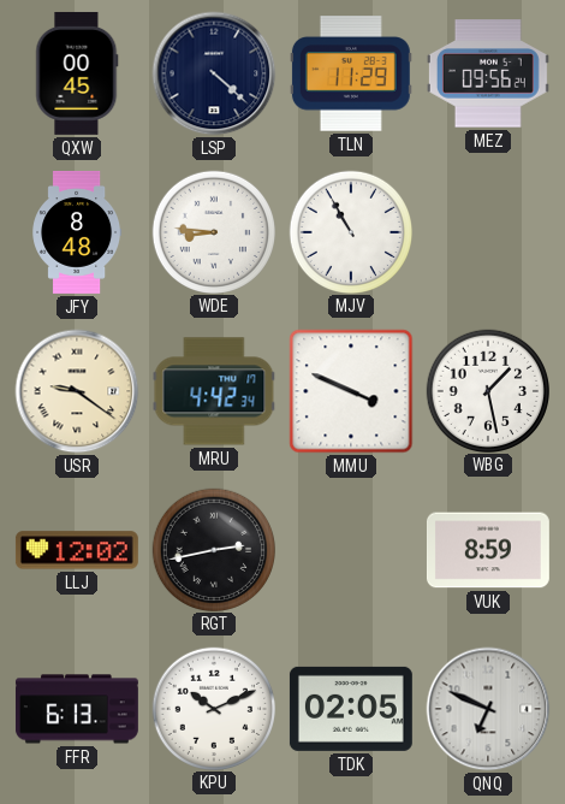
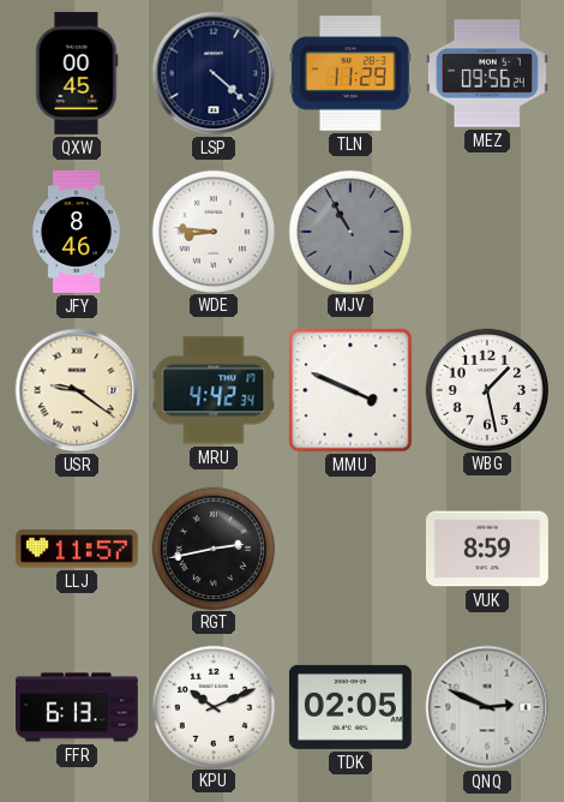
JFY: 8:48 -> 8:46
MJV dial: white -> grey
LLJ: 12:02 -> 11:57
QNQ: 6:49 -> 2:49
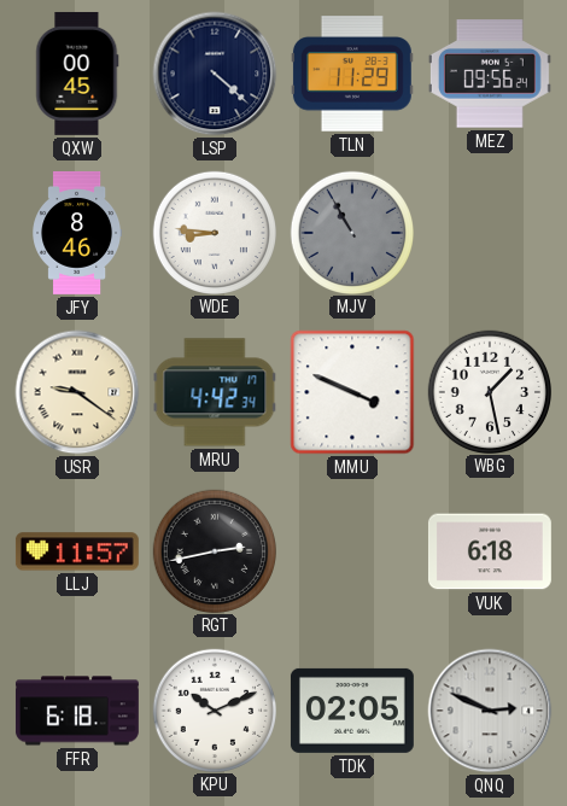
VUK: 8:59 -> 6:18
FFR: 6:13 -> 6:18
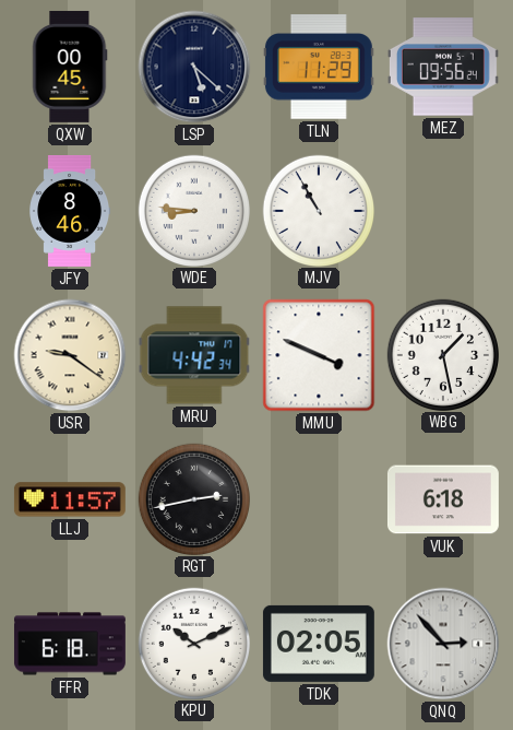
LSP: 4:22 -> 5:22
MJV dial: grey -> white
QNQ: 2:49 -> 2:53
